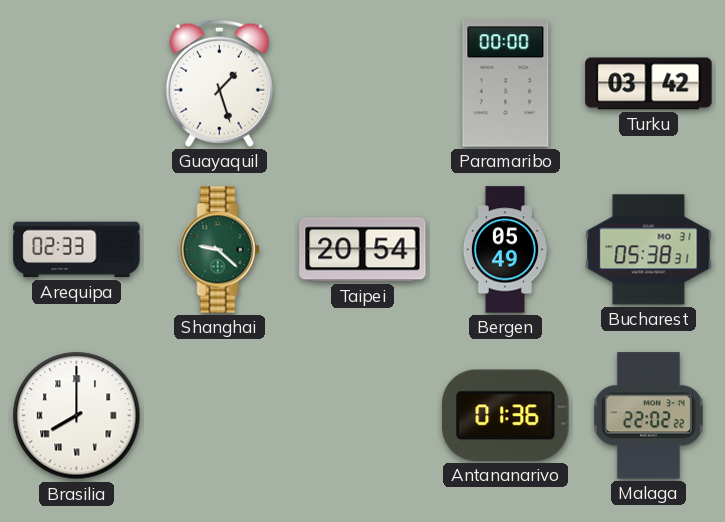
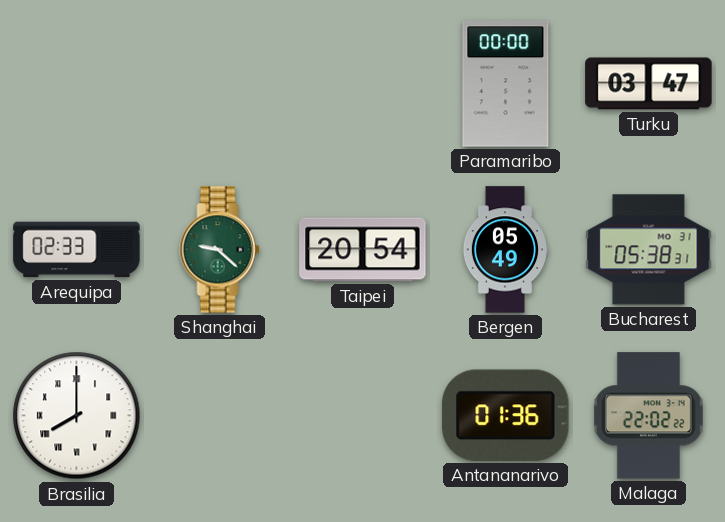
Guayaquil: 1:27 -> none
Turku: 03:42 -> 03:47
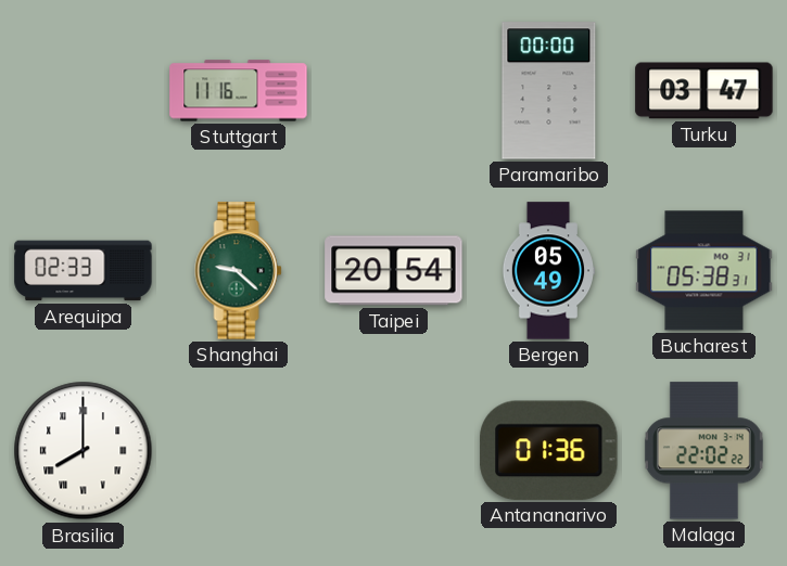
Stuttgart: none -> 11:16
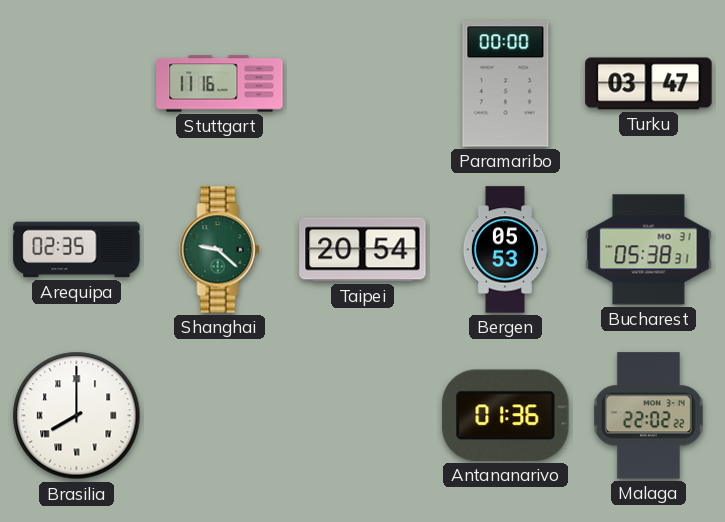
Arequipa: 02:33 -> 02:35
Bergen: 05:49 -> 05:53
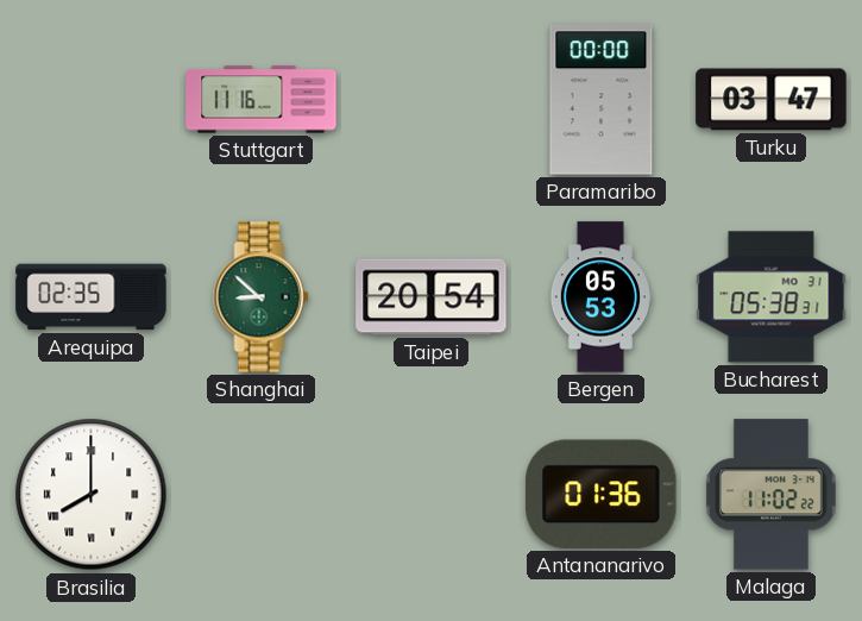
Shanghai: 9:22 -> 8:52
Malaga: 22:02 -> 11:02
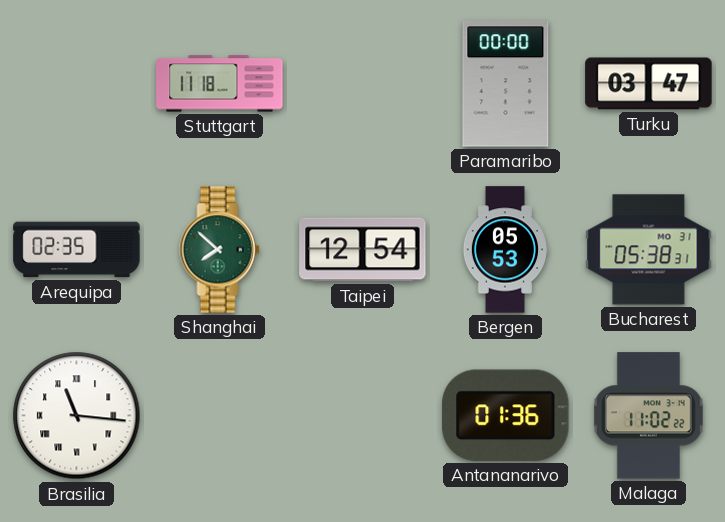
Stuttgart: 11:16 -> 11:18
Shanghai: 8:52 -> 7:52
Taipei: 20:54 -> 12:54
Brasilia: 8:00 -> 11:16
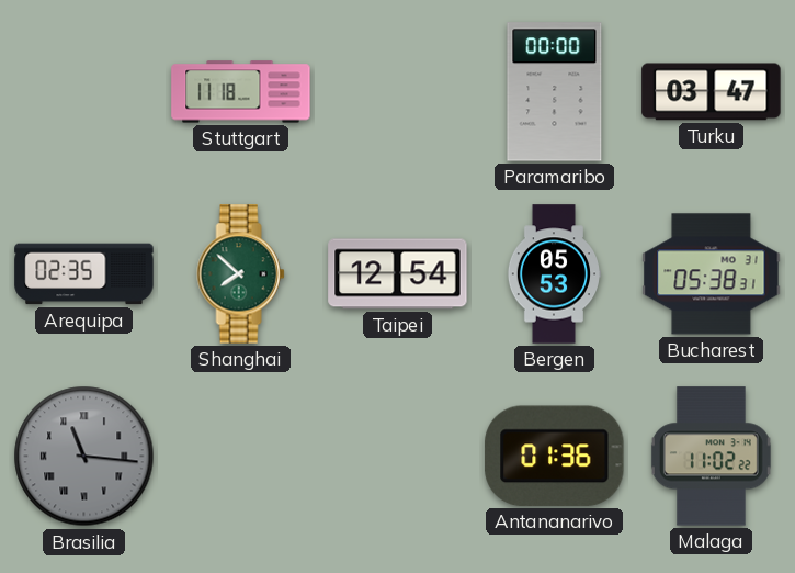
Brasilia dial: white -> grey
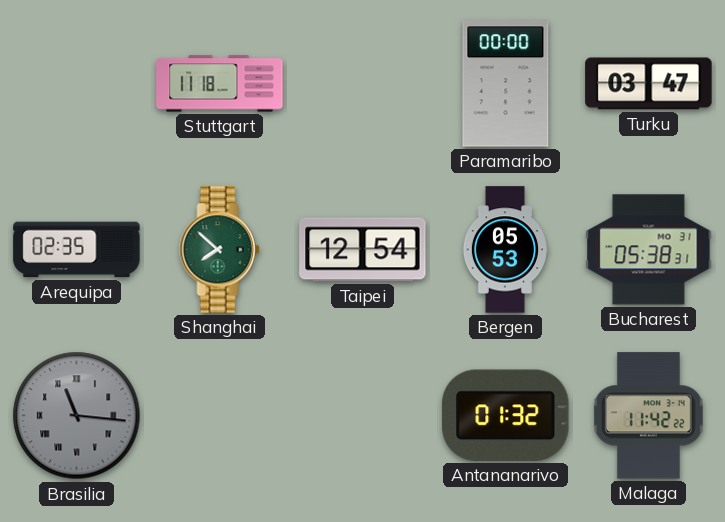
Antananarivo: 01:36 -> 01:32
Malaga: 11:02 -> 11:42
